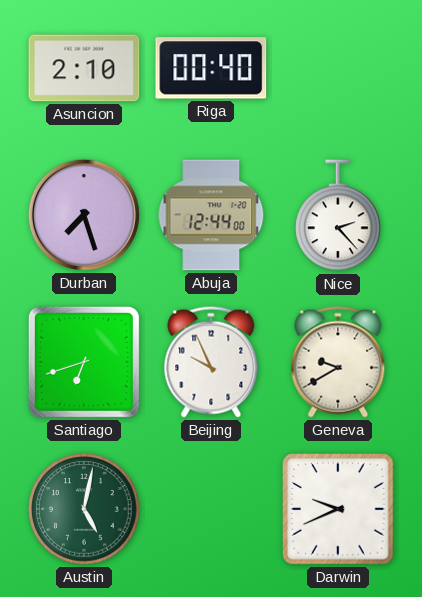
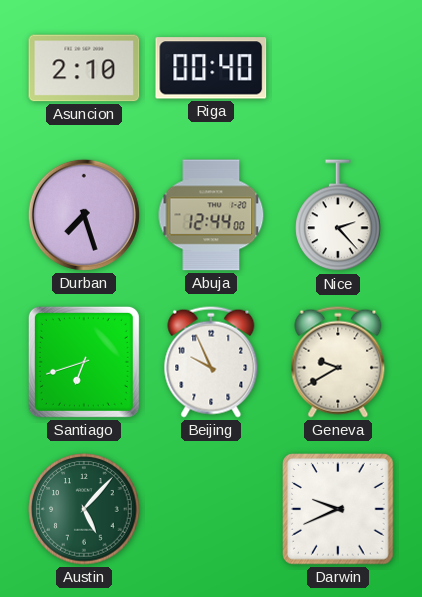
Austin: 5:02 -> 5:07
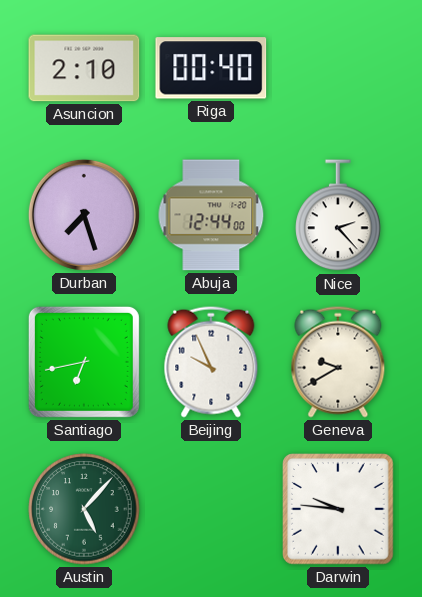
Santiago: 6:42 -> 6:43
Darwin: 9:41 -> 9:46
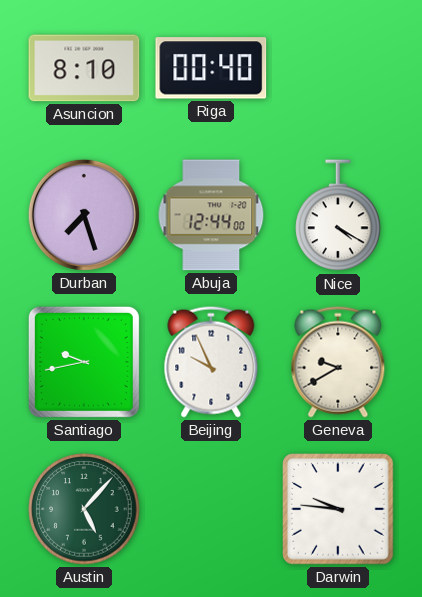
Asuncion: 2:10 -> 8:10
Nice: 2:23 -> 4:20
Santiago: 6:43 -> 9:43
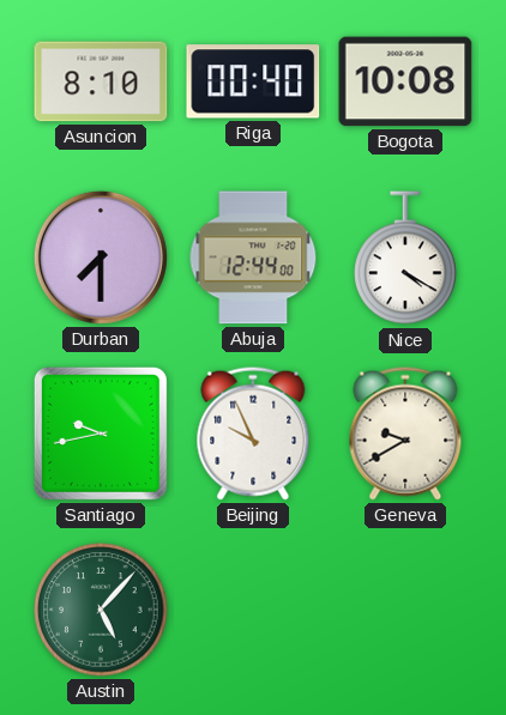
Bogota: none -> 10:08
Durban: 7:27 -> 7:30
Darwin: 9:46 -> none
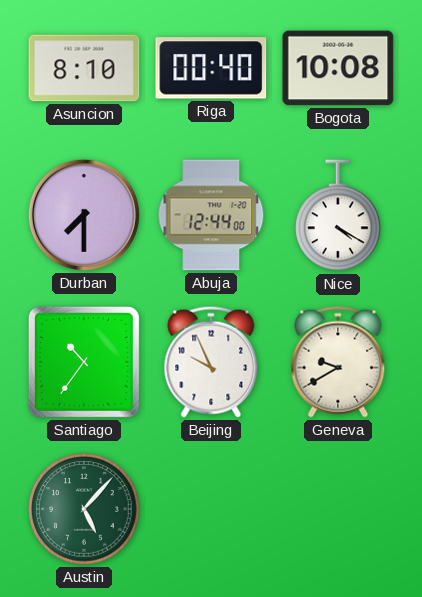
Santiago: 9:43 -> 10:36
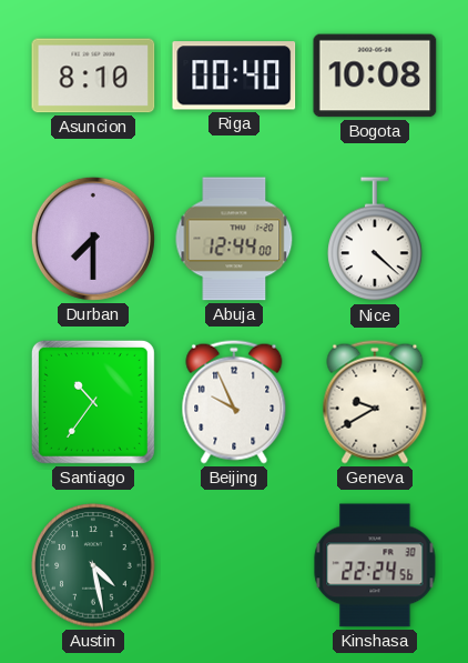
Nice: 4:20 -> 4:22
Austin: 5:07 -> 4:28
Kinshasa: none -> 22:24
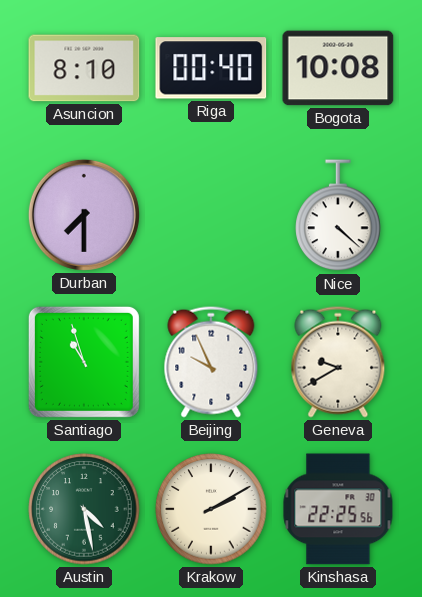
Abuja: 12:44 -> none
Santiago: 10:36 -> 10:57
Krakow: none -> 2:10
Kinshasa: 22:24 -> 22:25
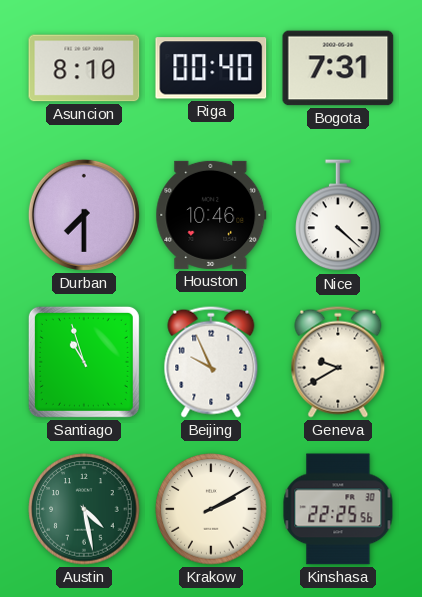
Bogota: 10:08 -> 7:31
Houston: none -> 10:46
